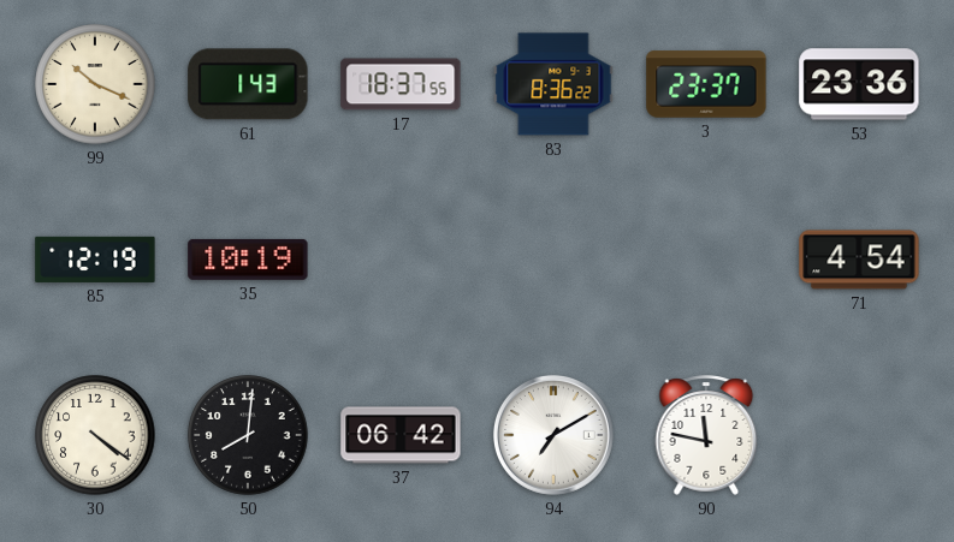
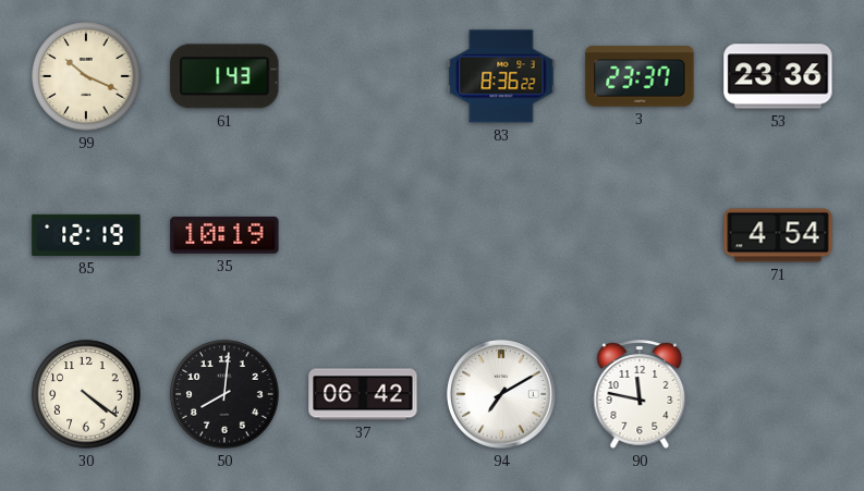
17: 18:37 -> none
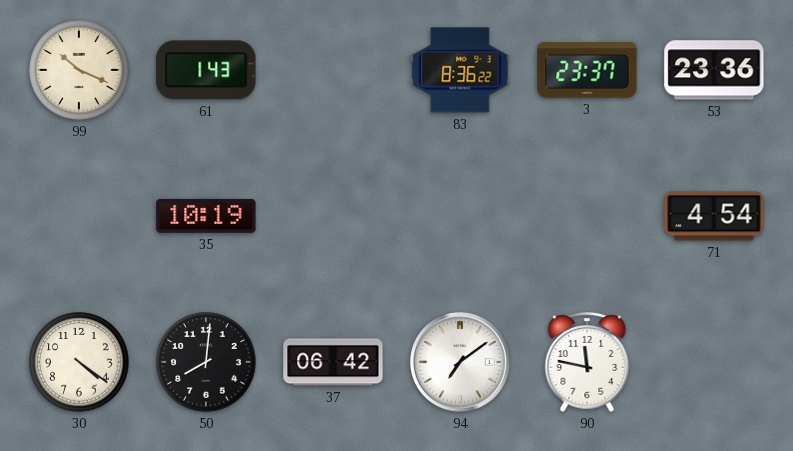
85: 12:19 -> none
94: 7:10 -> 7:09
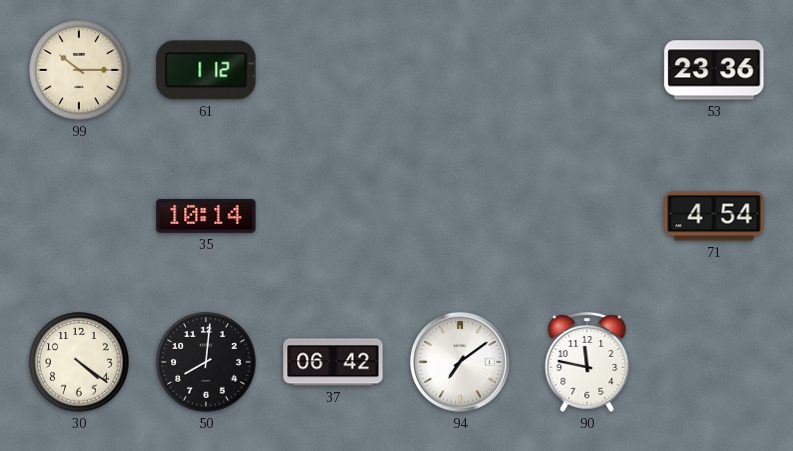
99: 10:19 -> 10:15
61: 1:43 -> 1:12
83: 8:36 -> none
3: 23:37 -> none
35: 10:19 -> 10:14
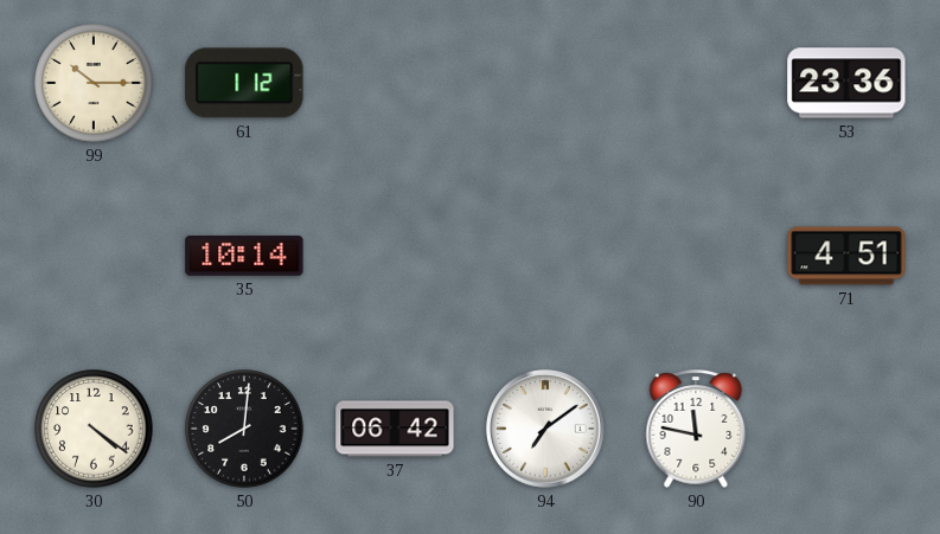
71: 4:54 -> 4:51
